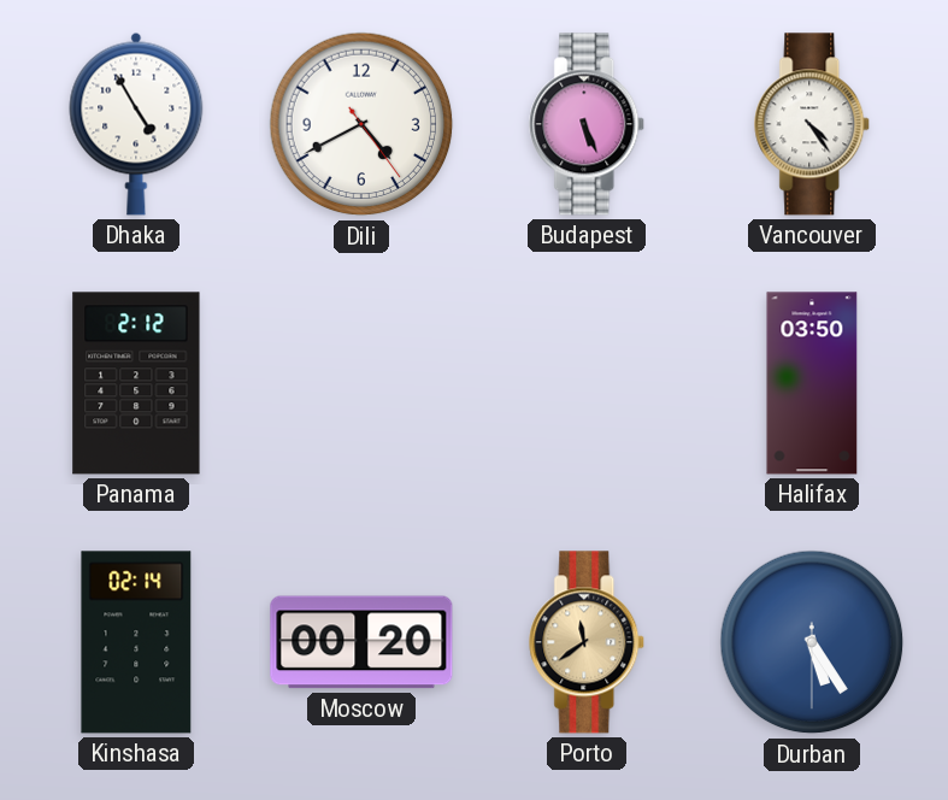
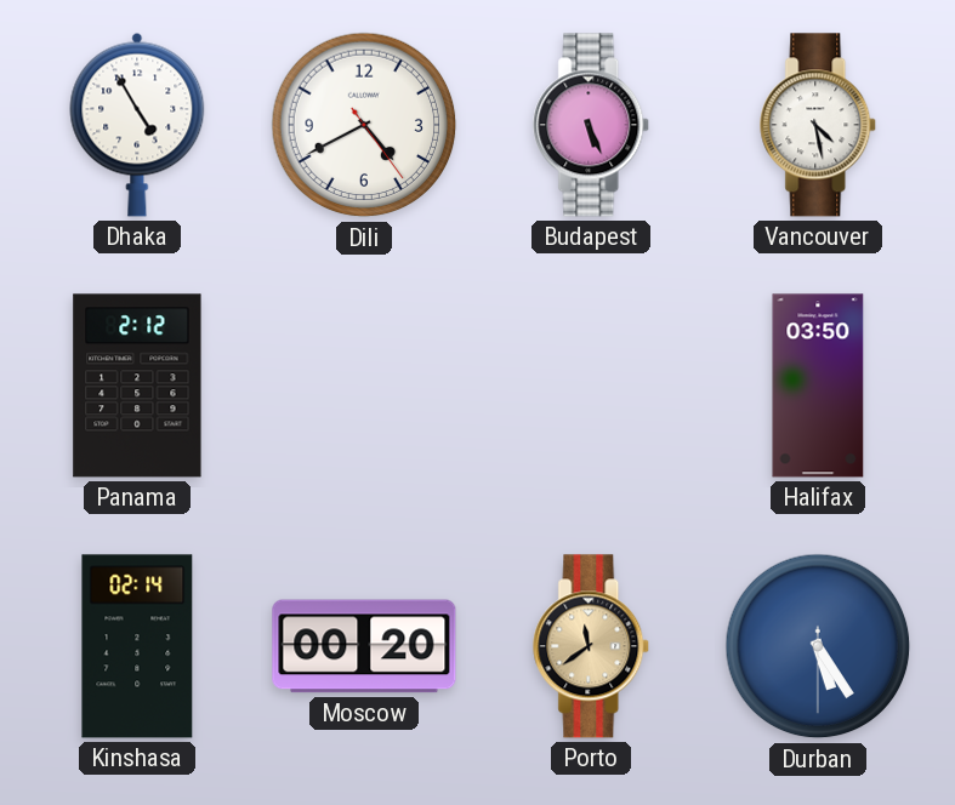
Vancouver: 4:24 -> 4:28
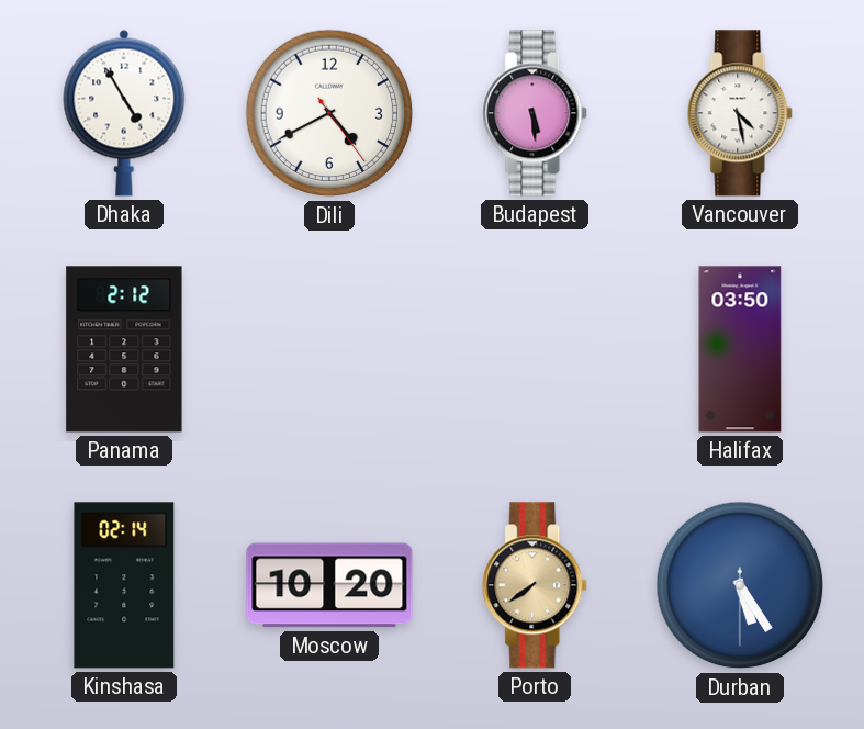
Budapest: 5:26 -> 5:29
Moscow: 00:20 -> 10:20
Porto: 11:39 -> 7:39
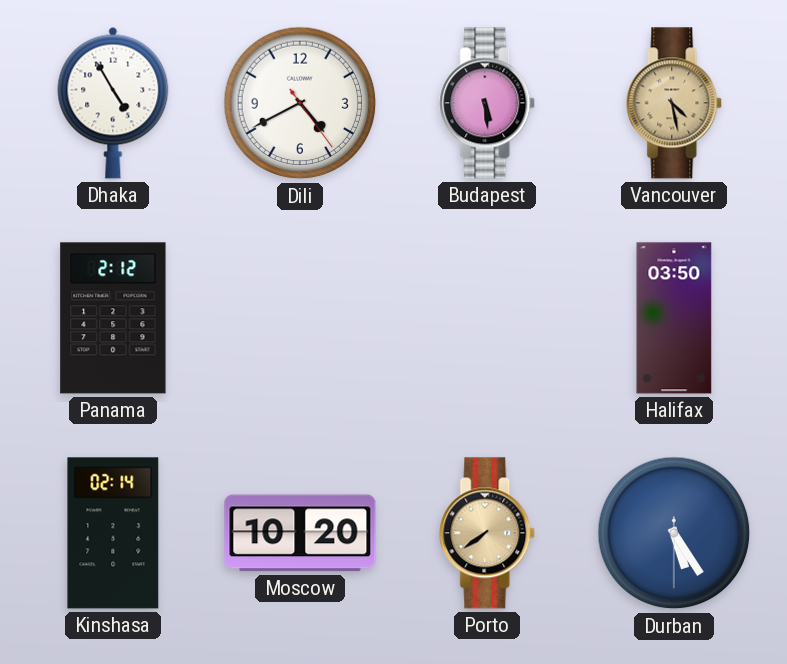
Vancouver dial: white -> champagne
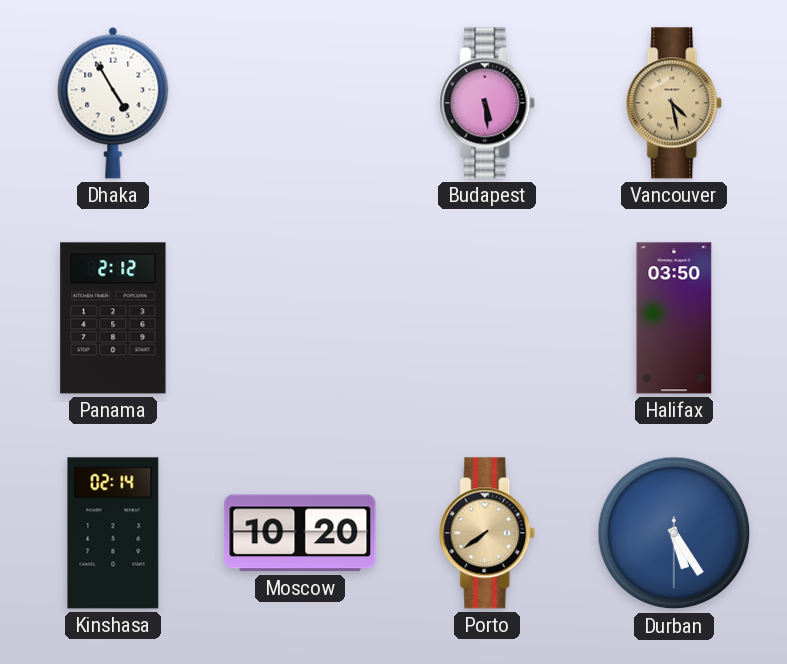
Dili: 4:40 -> none
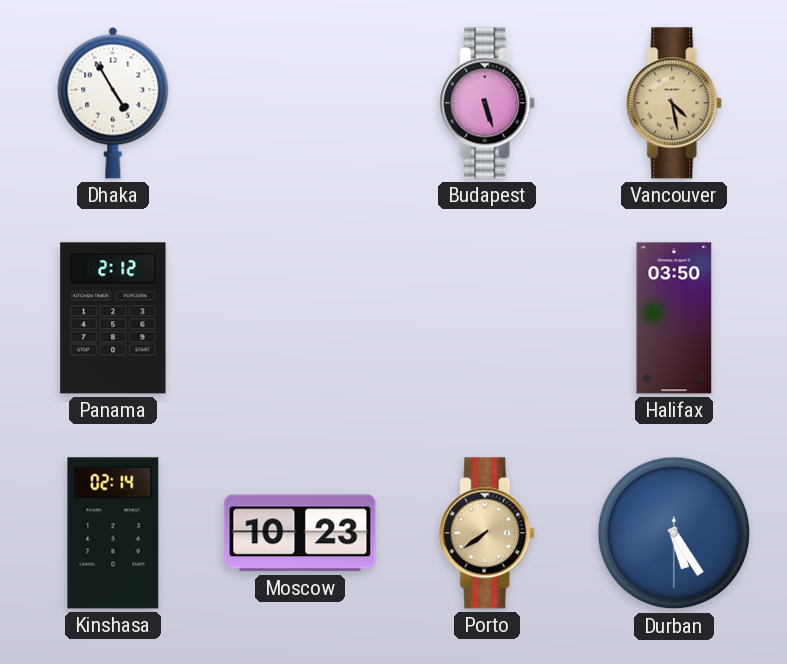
Budapest: 5:29 -> 5:27
Moscow: 10:20 -> 10:23
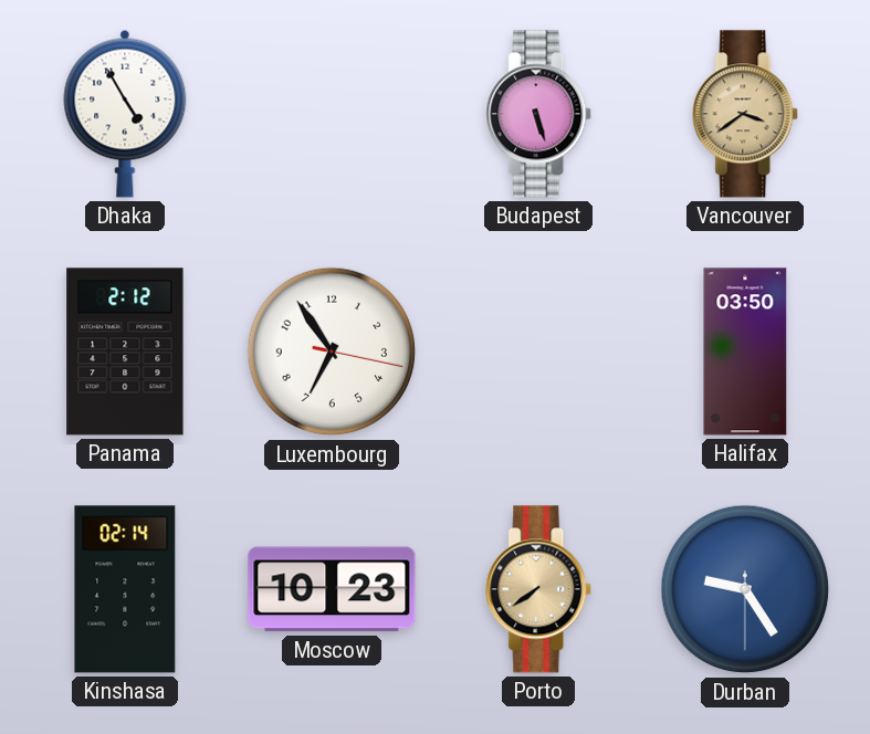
Vancouver: 4:28 -> 3:39
Luxembourg: none -> 6:54
Durban: 5:24 -> 9:24
